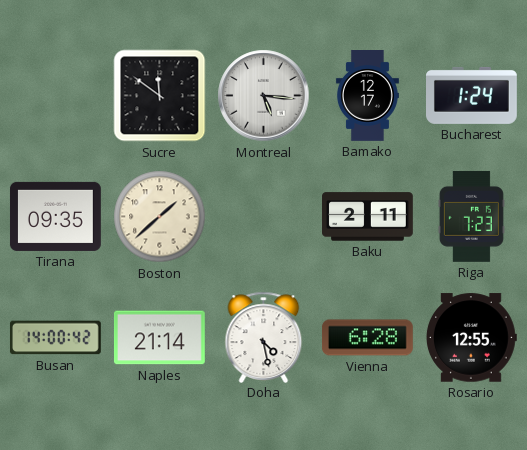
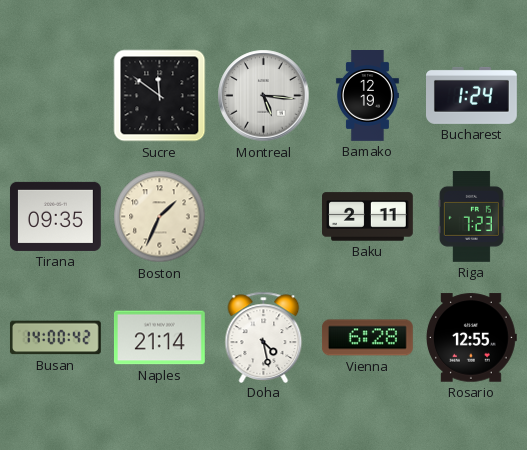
Bamako: 12:17 -> 12:19
Boston: 1:38 -> 1:34
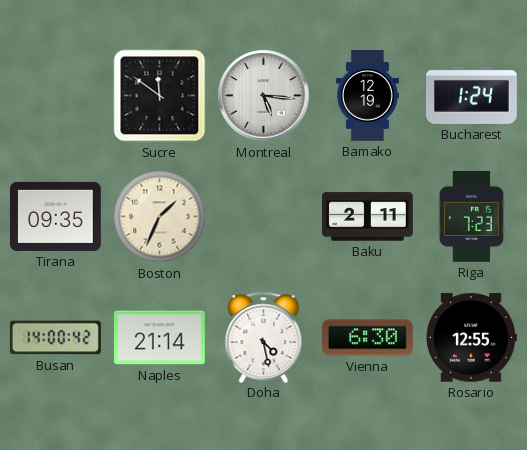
Vienna: 6:28 -> 6:30
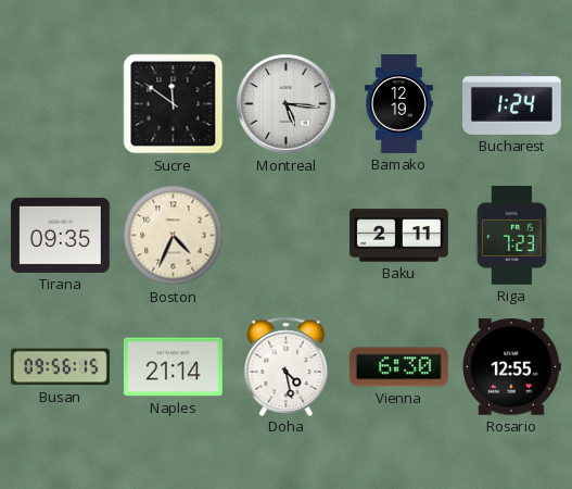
Boston: 1:34 -> 4:34
Busan: 14:00 -> 09:56
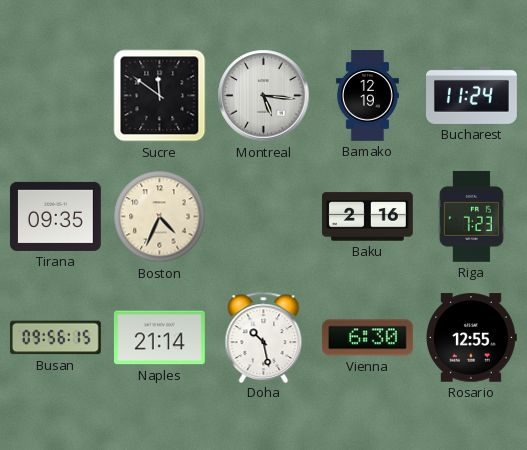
Bucharest: 1:24 -> 11:24
Baku: 2:11 -> 2:16
Doha: 4:28 -> 10:28
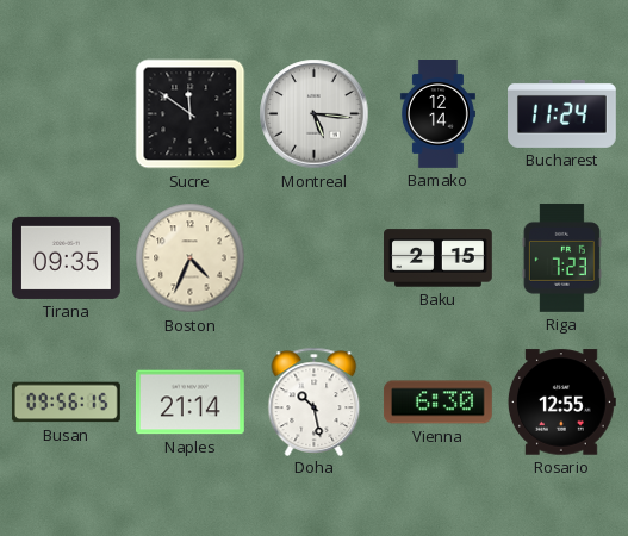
Bamako: 12:19 -> 12:14
Baku: 2:16 -> 2:15
